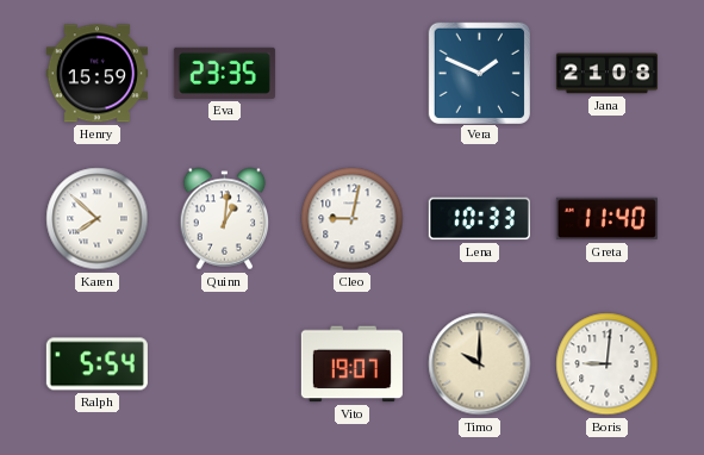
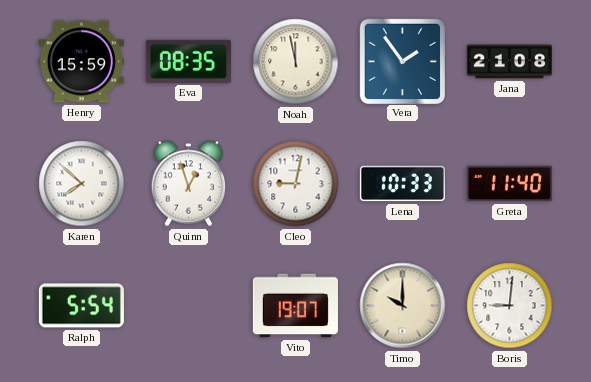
Eva: 23:35 -> 08:35
Noah: none -> 11:58
Vera: 1:49 -> 1:54
Quinn: 1:01 -> 12:57
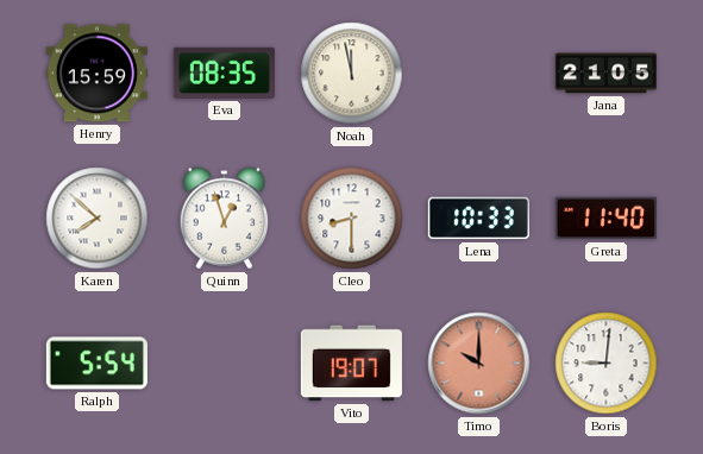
Vera: 1:54 -> none
Jana: 21:08 -> 21:05
Cleo: 9:02 -> 8:30
Timo dial: cream -> salmon
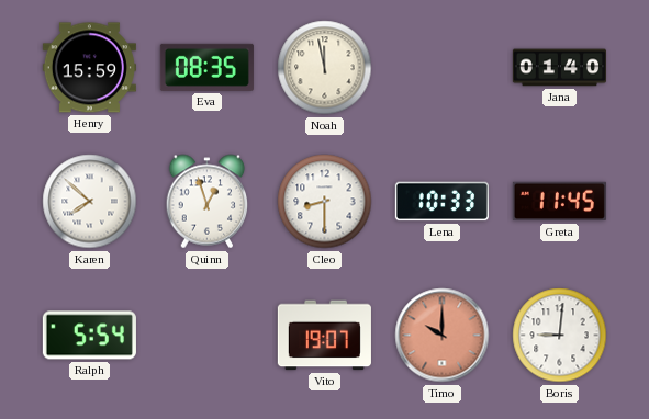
Jana: 21:05 -> 01:40
Greta: 11:40 -> 11:45
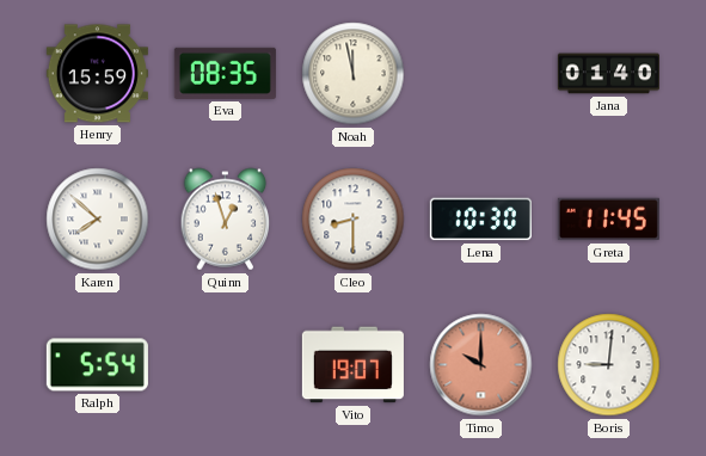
Lena: 10:33 -> 10:30
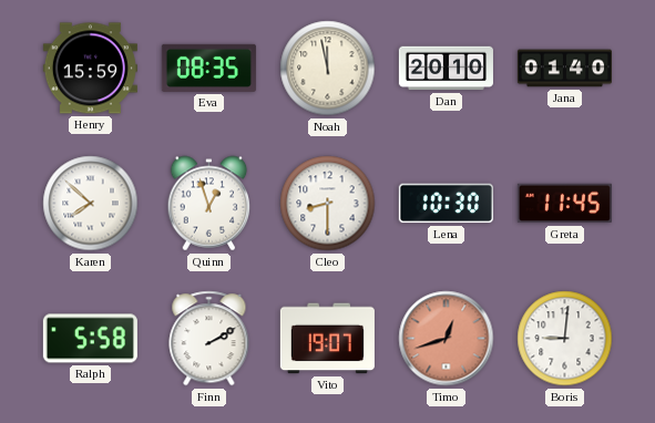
Dan: none -> 20:10
Ralph: 5:54 -> 5:58
Finn: none -> 2:10
Timo: 10:00 -> 12:42
